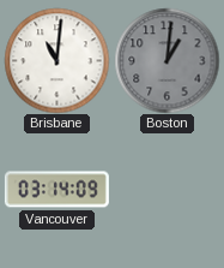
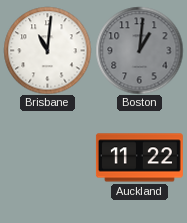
Vancouver: 03:14 -> none
Auckland: none -> 11:22
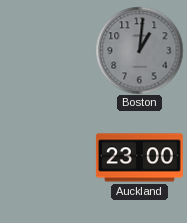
Brisbane: 11:01 -> none
Auckland: 11:22 -> 23:00
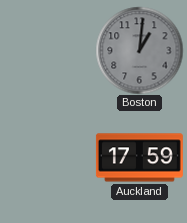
Auckland: 23:00 -> 17:59
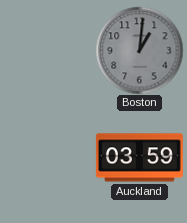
Auckland: 17:59 -> 03:59
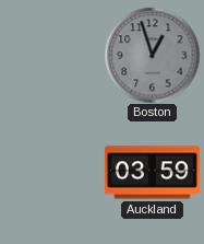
Boston: 1:01 -> 12:57
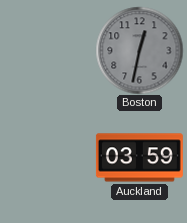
Boston: 12:57 -> 12:32
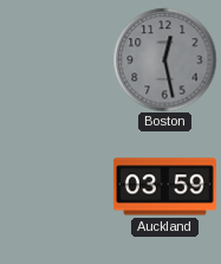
Boston: 12:32 -> 12:28
